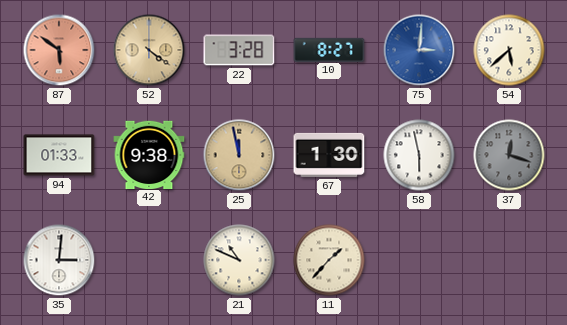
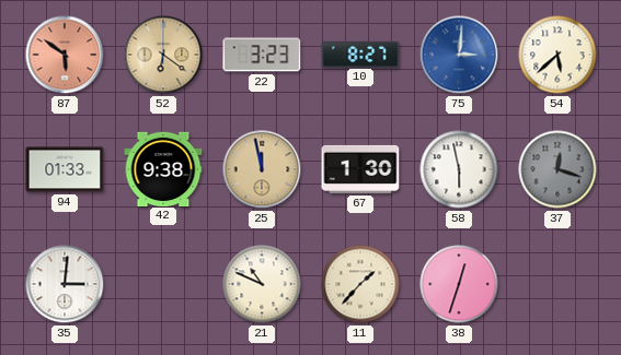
52: 4:21 -> 6:21
22: 3:28 -> 3:23
38: none -> 12:33
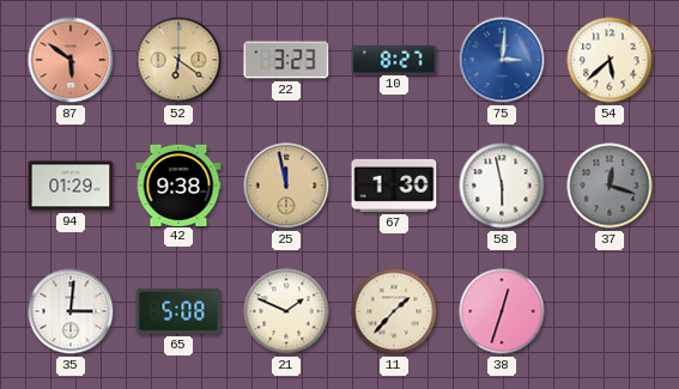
94: 01:33 -> 01:29
65: none -> 5:08
21: 10:49 -> 1:49
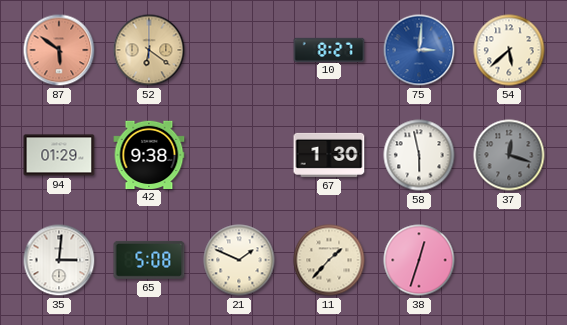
22: 3:23 -> none
25: 11:58 -> none
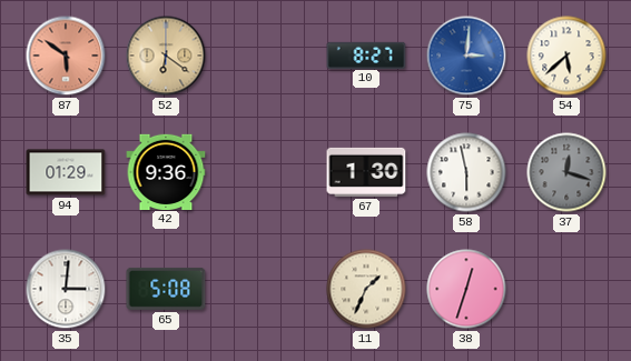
42: 9:38 -> 9:36
21: 1:49 -> none
11: 1:37 -> 1:34
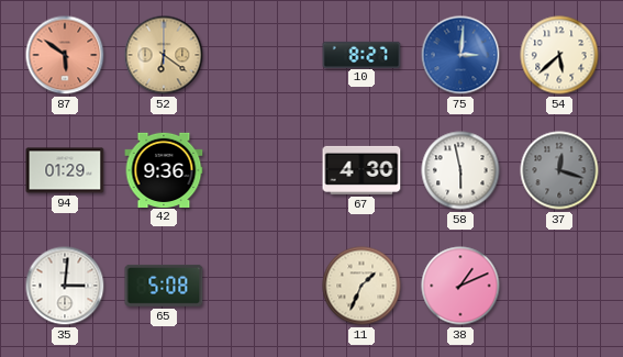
67: 1:30 -> 4:30
38: 12:33 -> 1:11
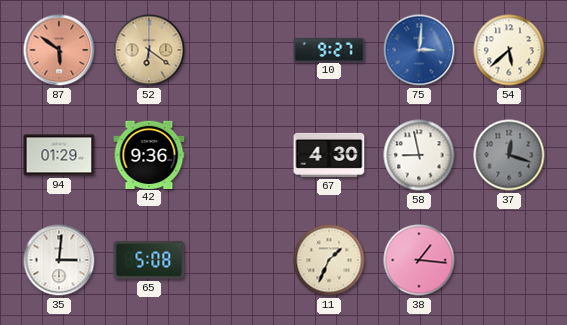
10: 8:27 -> 9:27
58: 5:58 -> 8:58
38: 1:11 -> 1:16
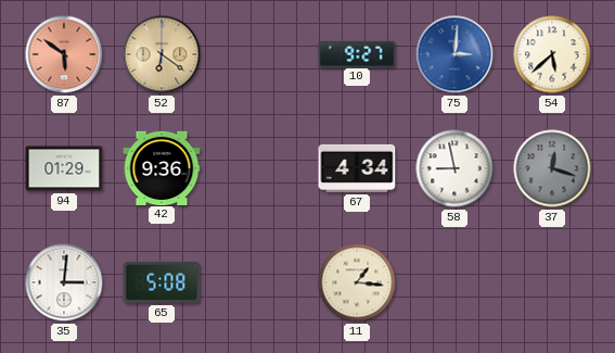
67: 4:30 -> 4:34
11: 1:34 -> 1:16
38: 1:16 -> none
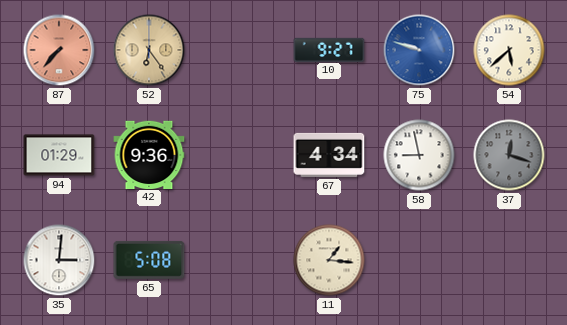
87: 5:51 -> 7:37
52: 6:21 -> 6:24
75: 3:01 -> 9:48
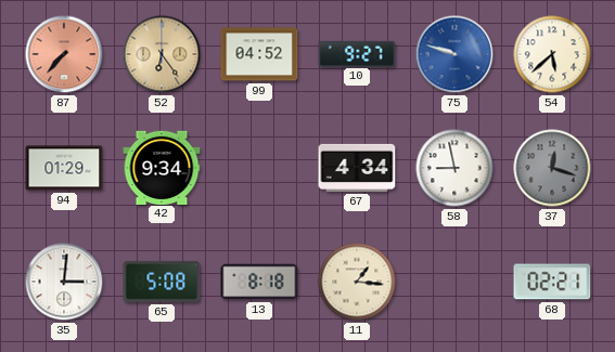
99: none -> 04:52
42: 9:36 -> 9:34
13: none -> 8:18
68: none -> 02:21
